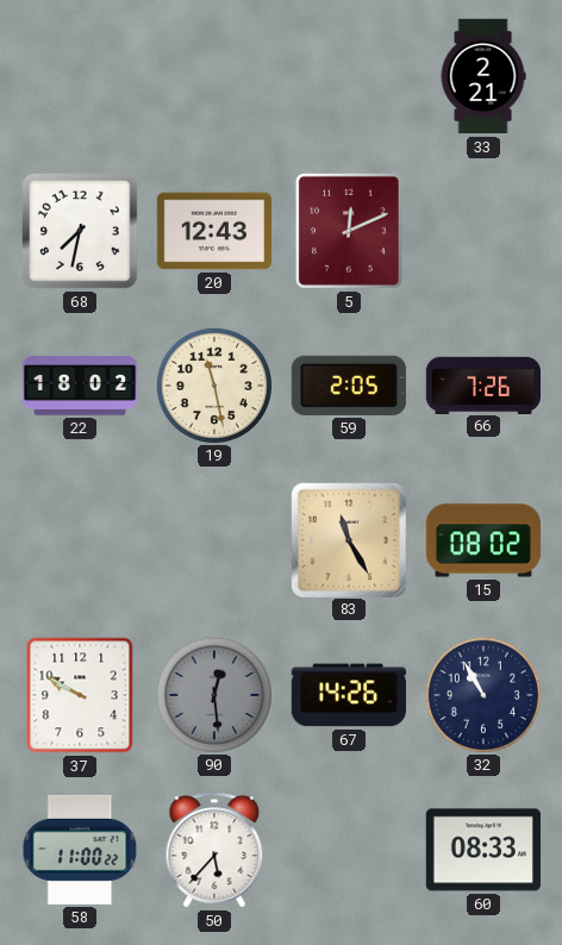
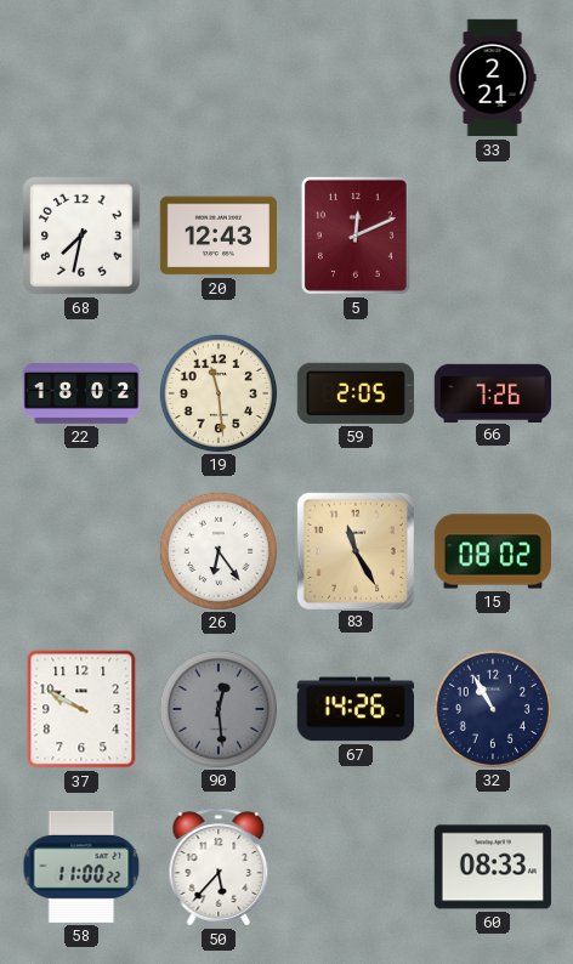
19: 11:28 -> 11:29
26: none -> 6:24
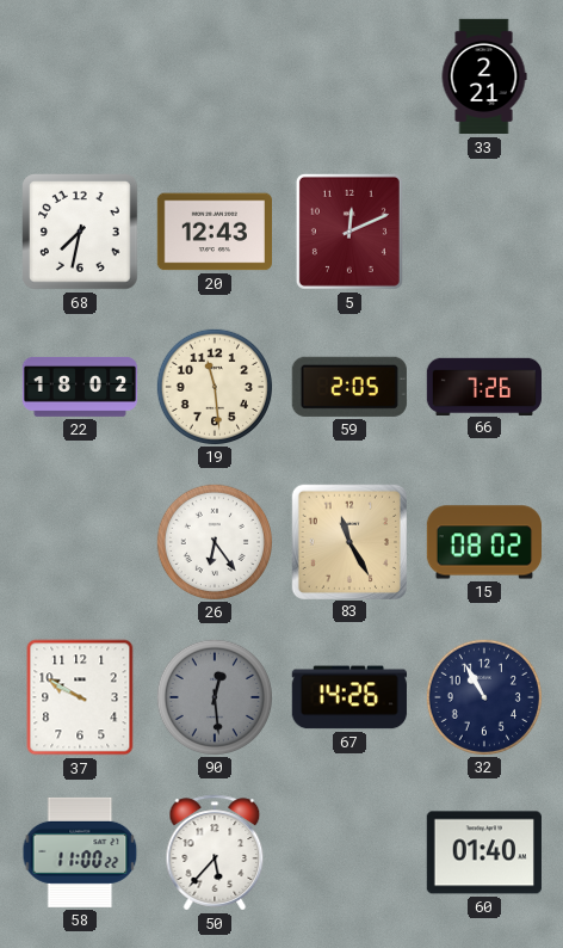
60: 08:33 -> 01:40
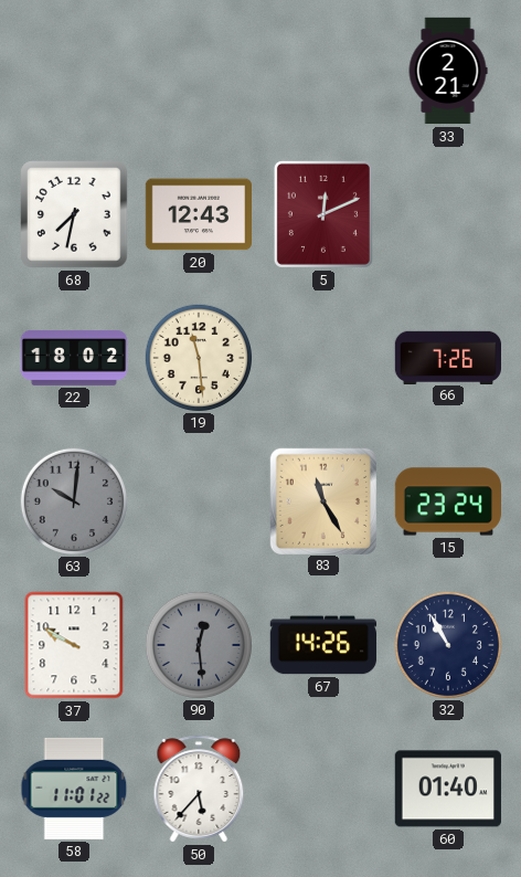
59: 2:05 -> none
63: none -> 10:01
26: 6:24 -> none
15: 08:02 -> 23:24
58: 11:00 -> 11:01
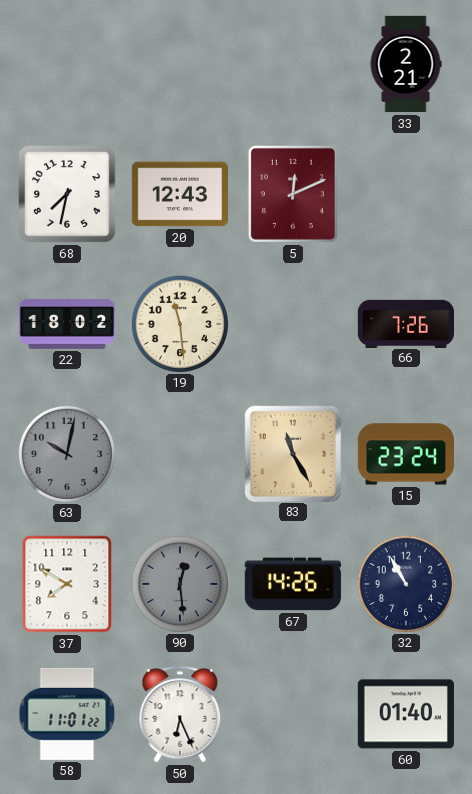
63: 10:01 -> 10:02
37: 9:50 -> 7:50
50: 5:37 -> 6:26
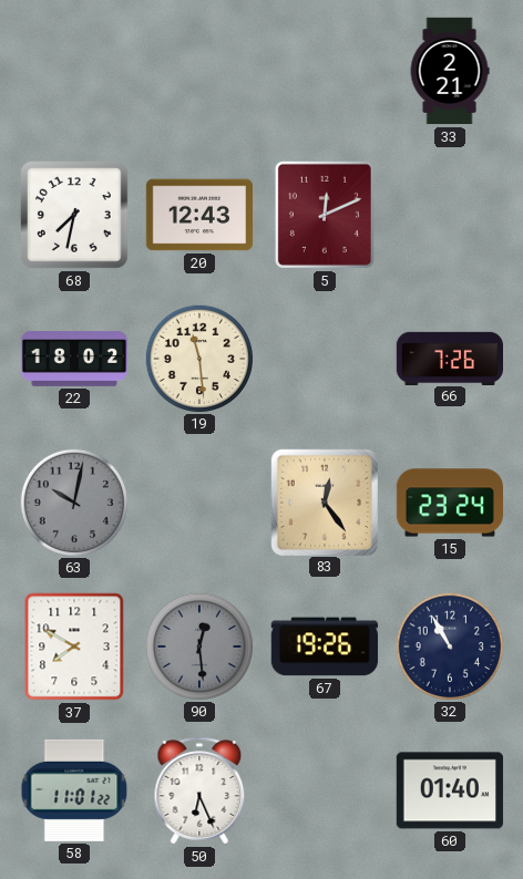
83: 11:25 -> 12:24
67: 14:26 -> 19:26
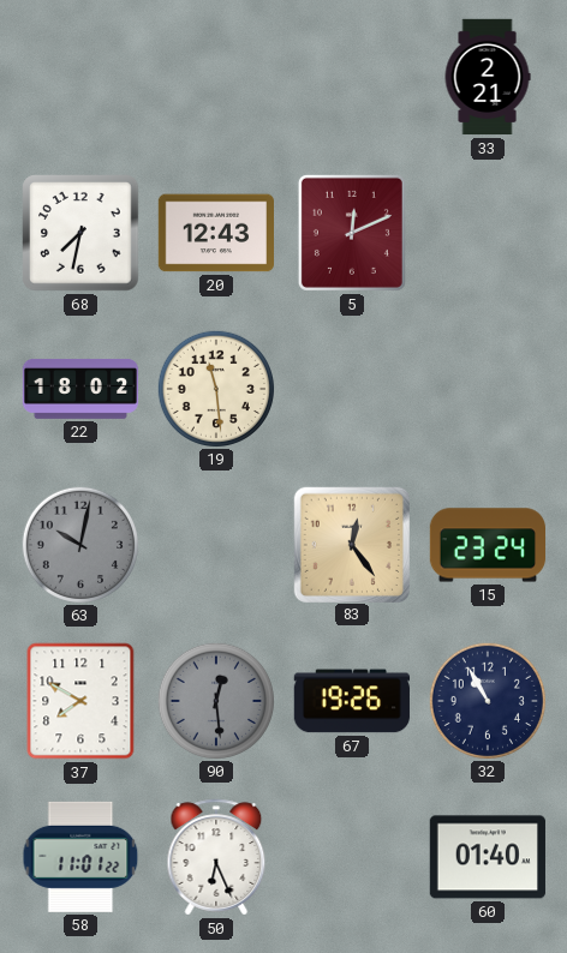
66: 7:26 -> none
